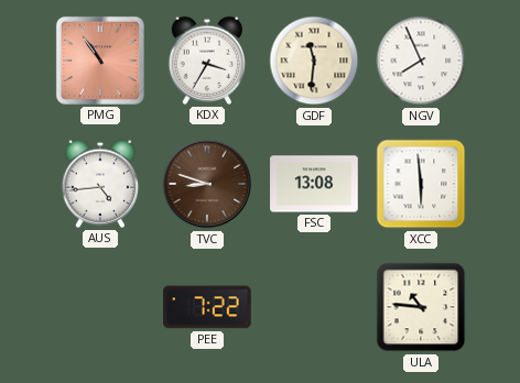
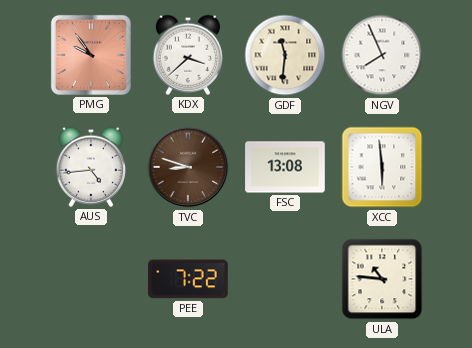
PMG: 10:54 -> 9:54
KDX: 3:35 -> 3:38
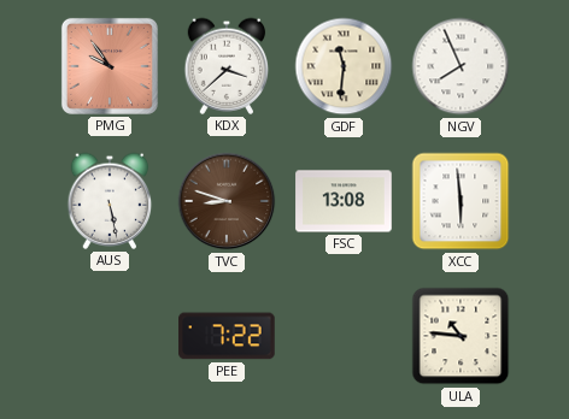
AUS: 4:44 -> 5:28
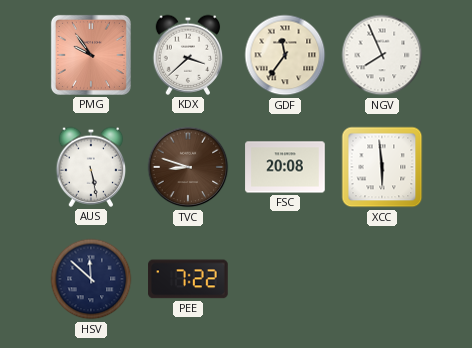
GDF: 11:31 -> 11:36
FSC: 13:08 -> 20:08
HSV: none -> 11:52
ULA: 10:46 -> none
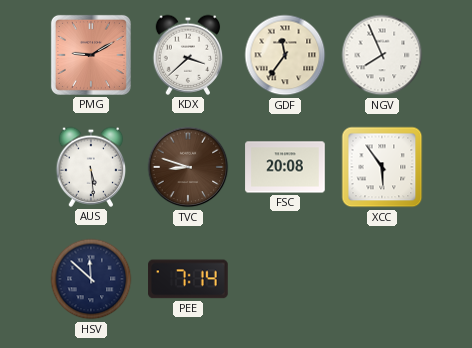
PMG: 9:54 -> 9:10
AUS: 5:28 -> 5:29
XCC: 5:59 -> 5:54
PEE: 7:22 -> 7:14
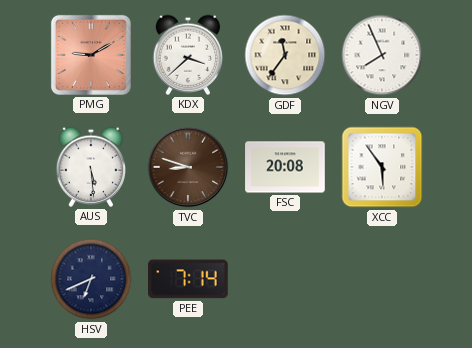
HSV: 11:52 -> 6:41
